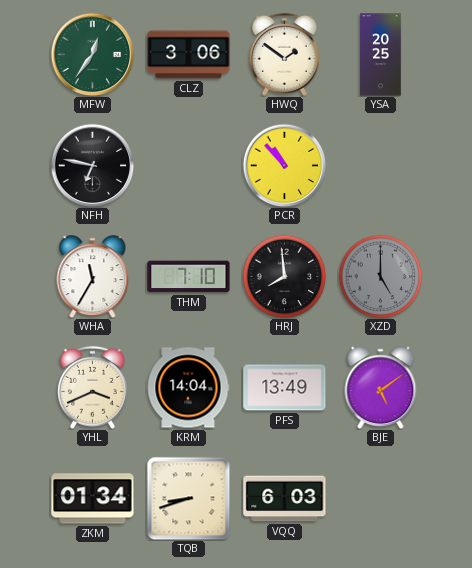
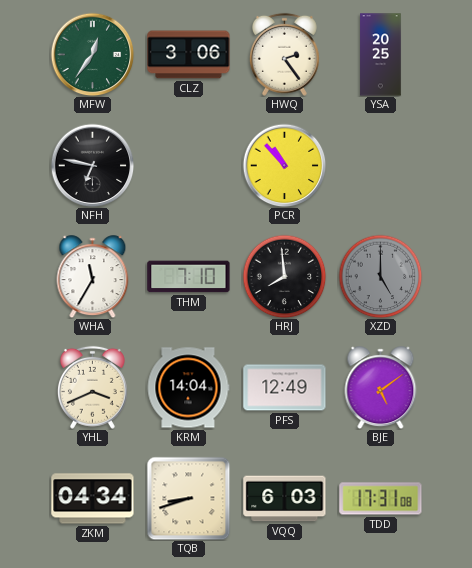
HWQ: 1:51 -> 2:24
PFS: 13:49 -> 12:49
ZKM: 01:34 -> 04:34
TDD: none -> 17:31
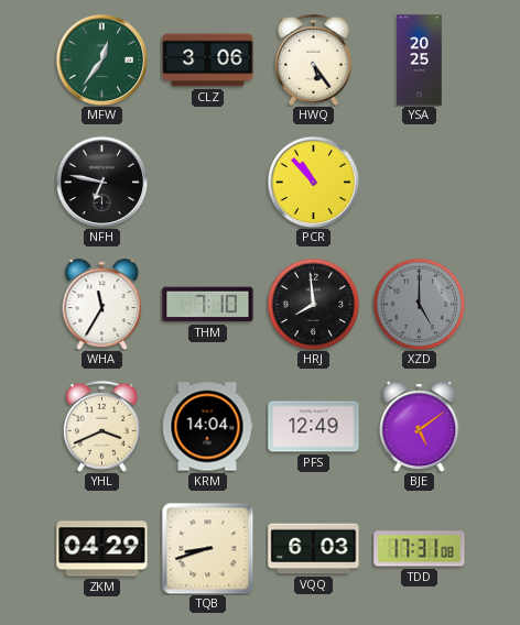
HWQ: 2:24 -> 5:24
ZKM: 04:34 -> 04:29
